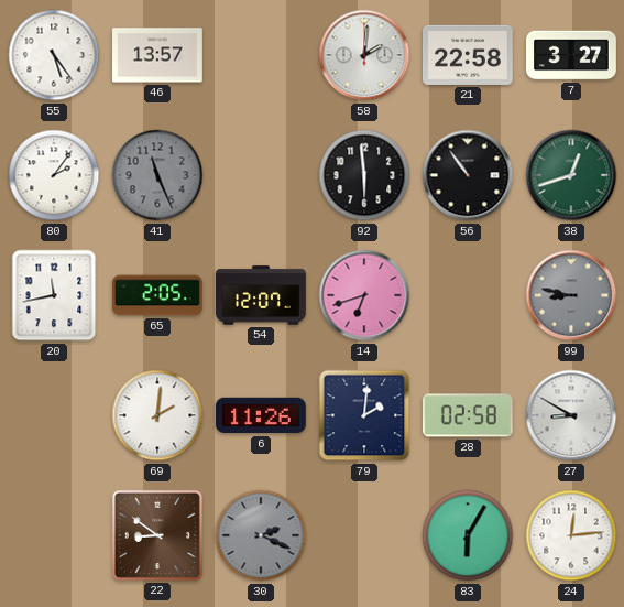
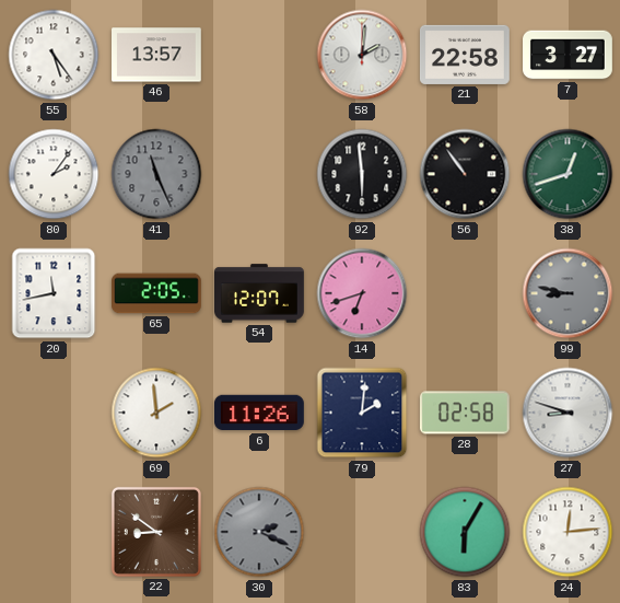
69: 2:01 -> 1:59
27: 8:50 -> 8:48
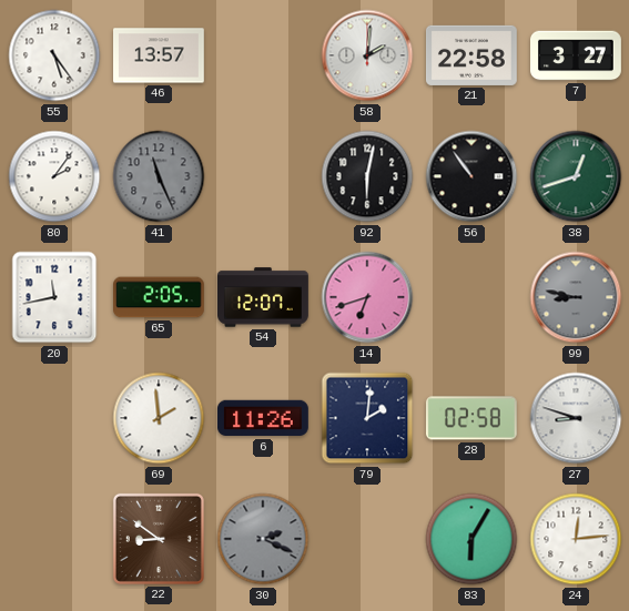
92: 5:59 -> 6:02
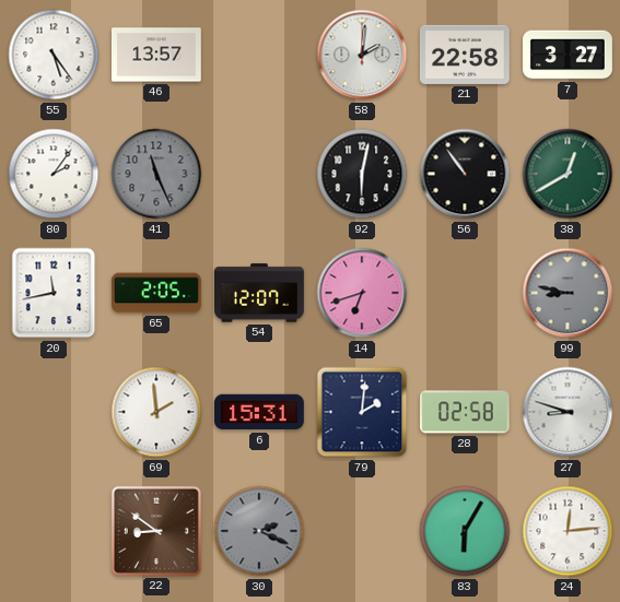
38: 12:42 -> 12:40
6: 11:26 -> 15:31
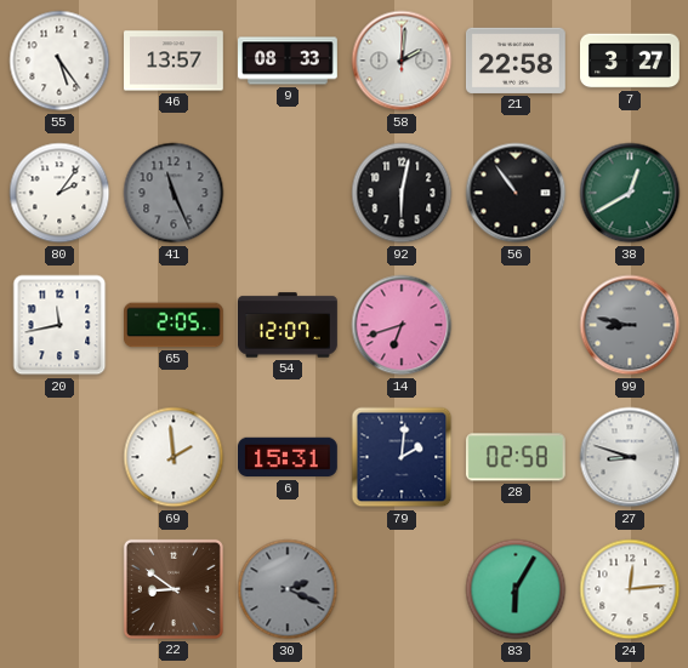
9: none -> 08:33
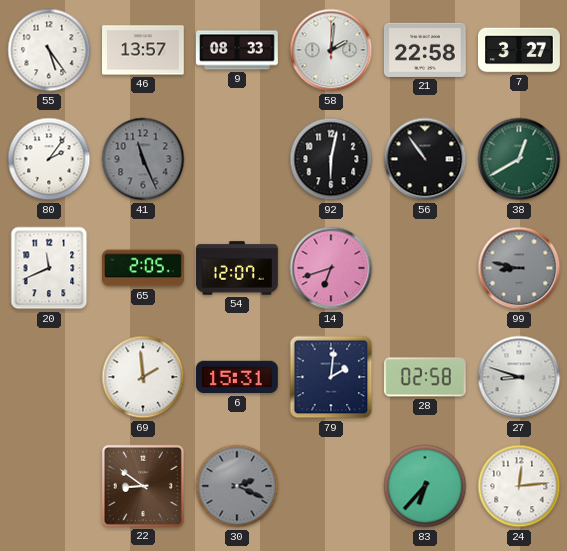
20: 11:43 -> 11:41
83: 6:05 -> 6:37
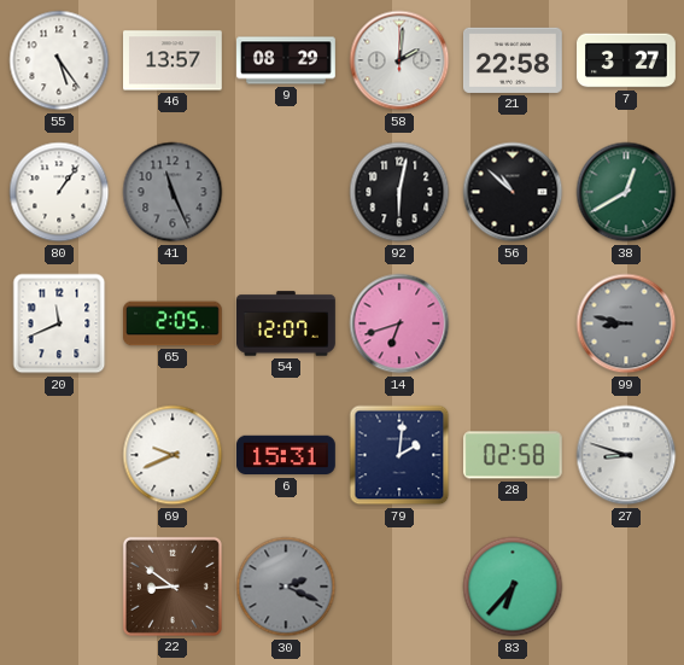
9: 08:33 -> 08:29
80: 2:06 -> 1:06
56: 10:54 -> 10:52
69: 1:59 -> 9:41
24: 12:14 -> none
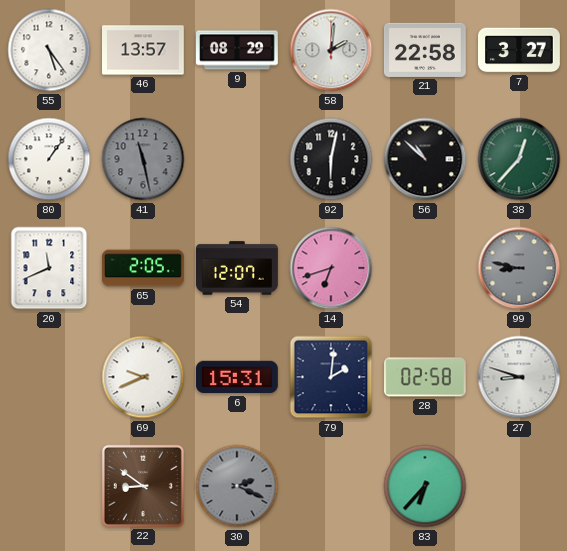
41: 11:26 -> 11:28
38: 12:40 -> 12:37
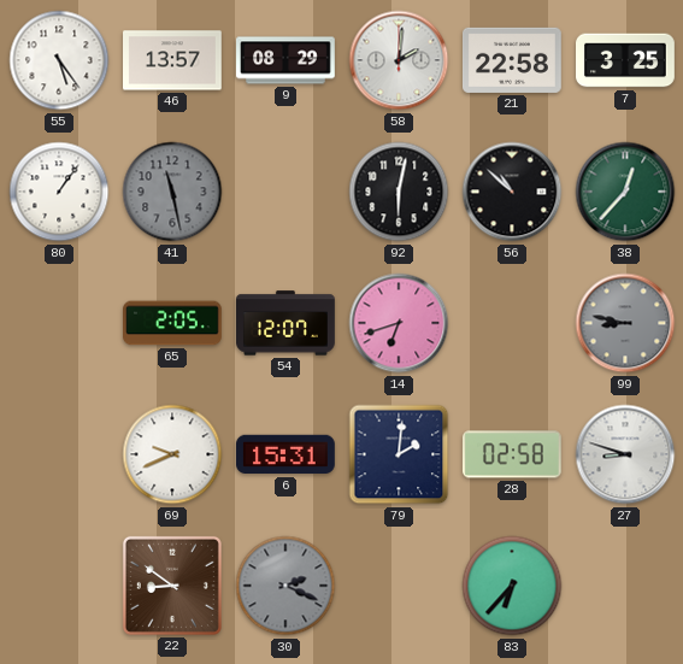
7: 3:27 -> 3:25
20: 11:41 -> none
